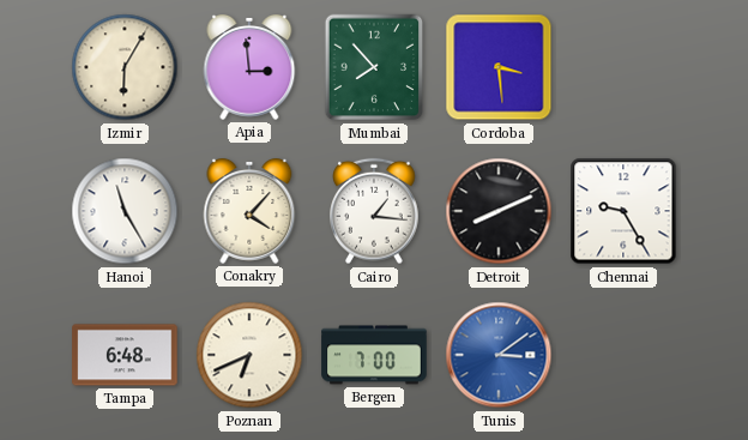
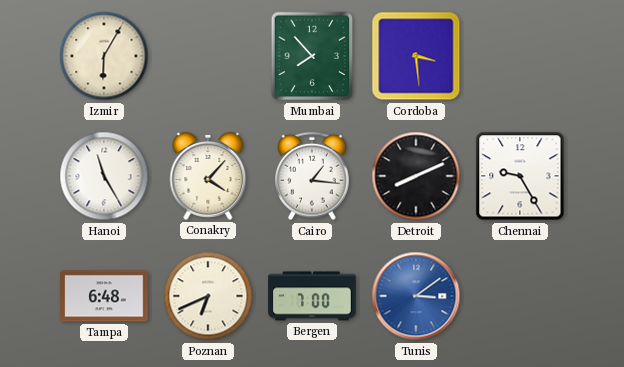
Apia: 2:59 -> none
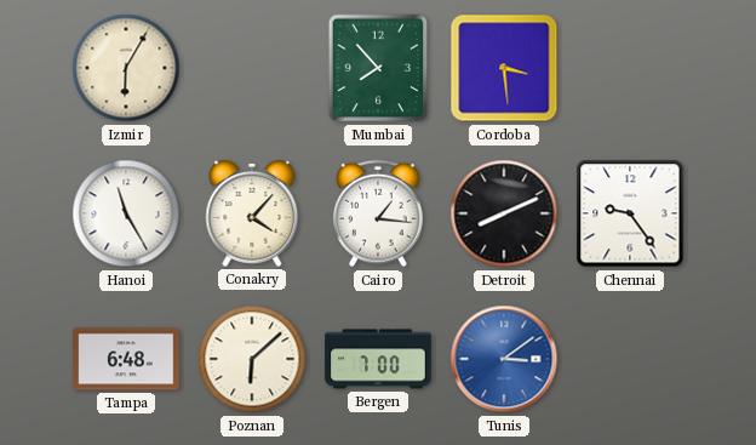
Chennai: 9:25 -> 9:24
Poznan: 6:41 -> 6:08
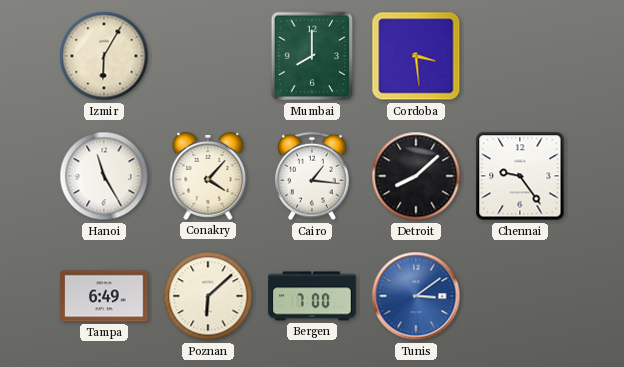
Mumbai: 7:53 -> 8:00
Detroit: 8:11 -> 8:08
Tampa: 6:48 -> 6:49
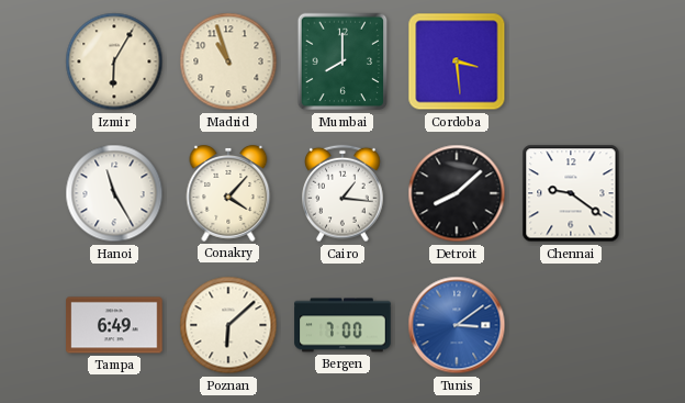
Madrid: none -> 10:57
Chennai: 9:24 -> 9:21
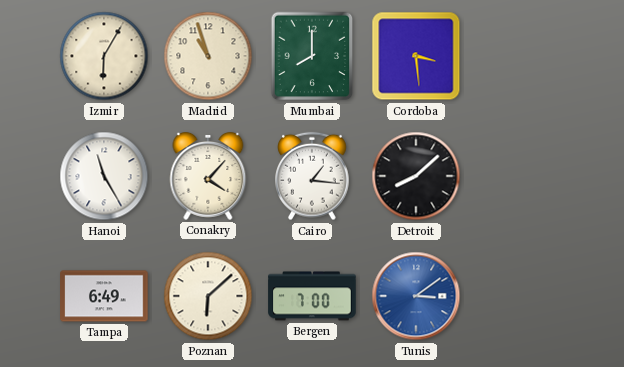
Chennai: 9:21 -> none
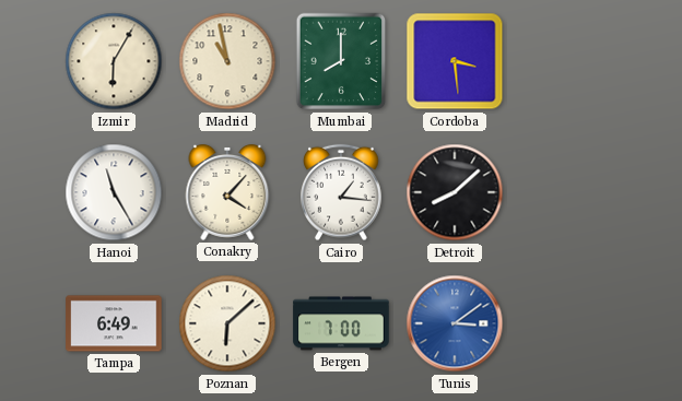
Madrid: 10:57 -> 10:58
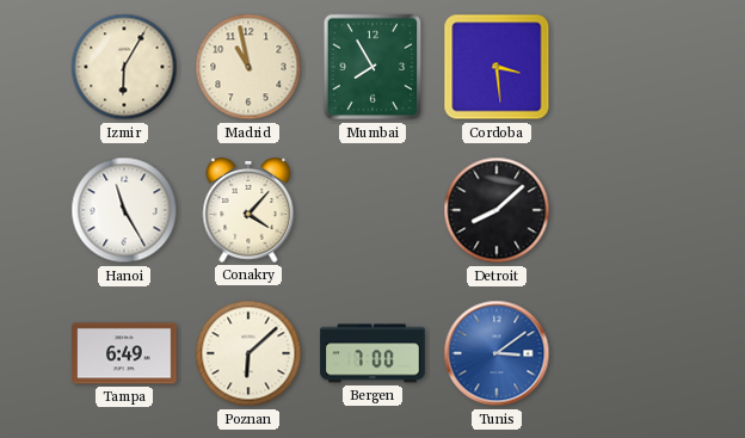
Mumbai: 8:00 -> 7:55
Cairo: 1:16 -> none
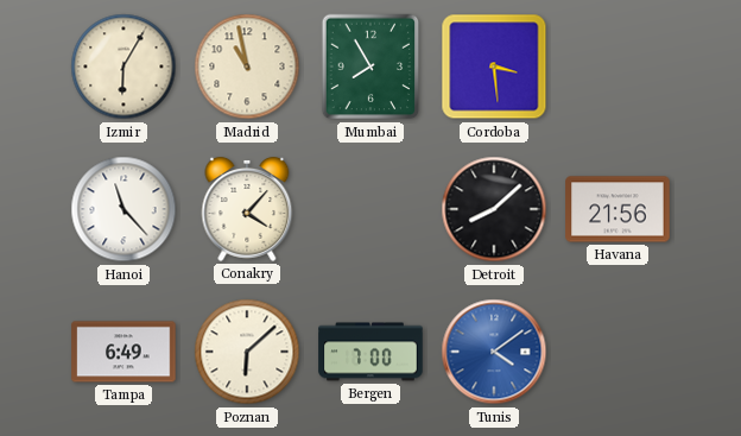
Hanoi: 11:25 -> 11:23
Havana: none -> 21:56
Tunis: 3:09 -> 4:09
